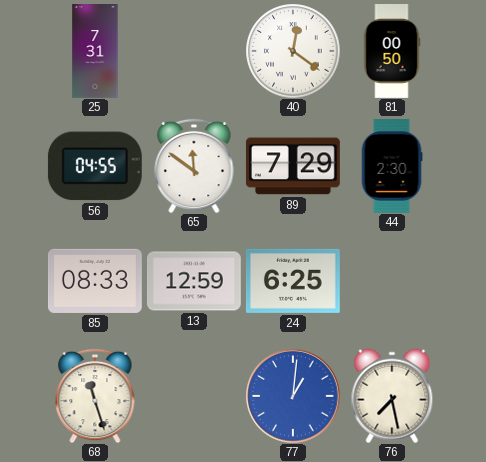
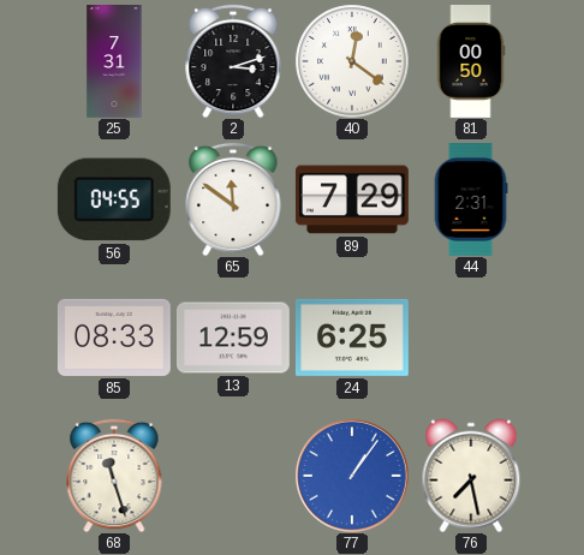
2: none -> 3:12
44: 2:30 -> 2:31
77: 1:01 -> 1:06
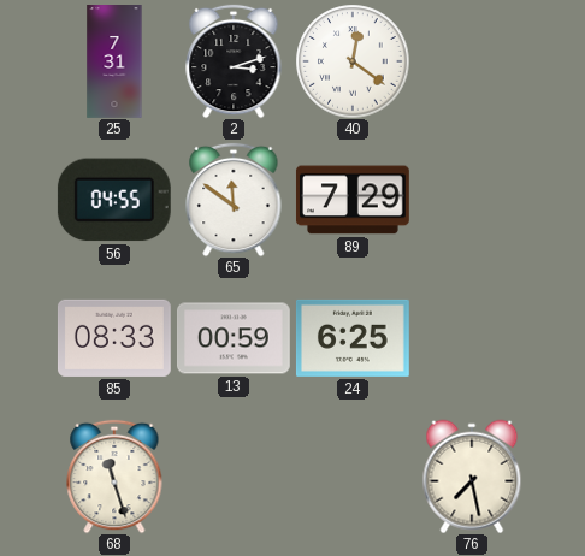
81: 00:50 -> none
44: 2:31 -> none
13: 12:59 -> 00:59
77: 1:06 -> none
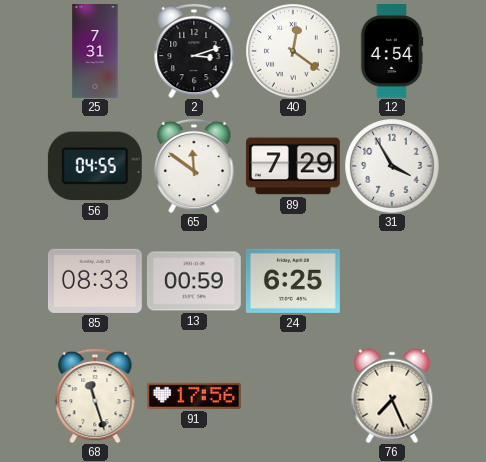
12: none -> 4:54
31: none -> 3:55
91: none -> 17:56
76: 7:28 -> 7:26
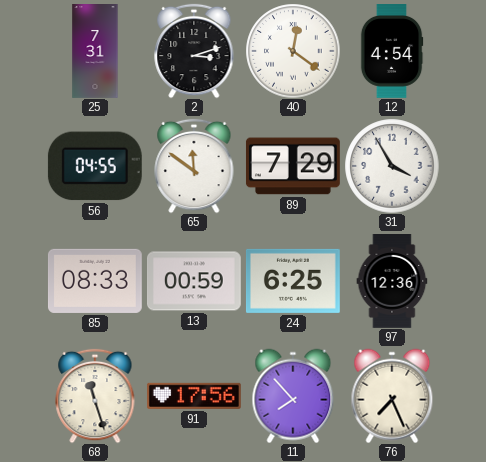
97: none -> 12:36
11: none -> 7:53
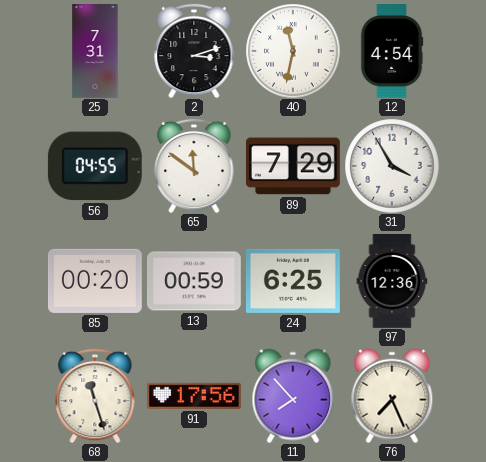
40: 12:21 -> 11:32
85: 08:33 -> 00:20
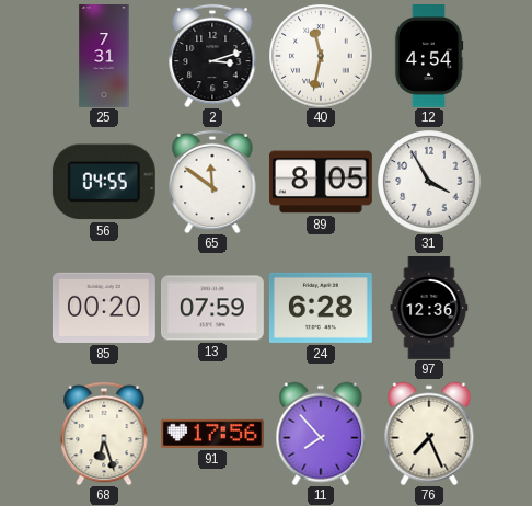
89: 7:29 -> 8:05
13: 00:59 -> 07:59
24: 6:25 -> 6:28
68: 11:27 -> 6:27
